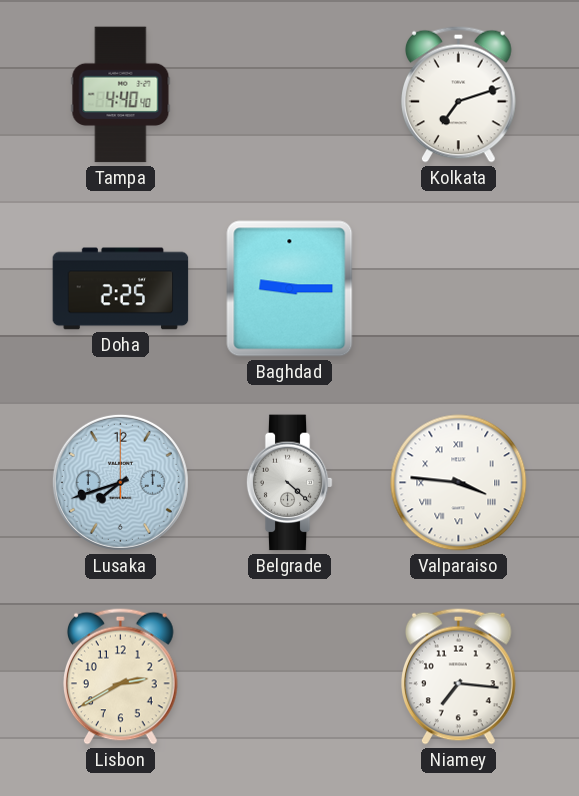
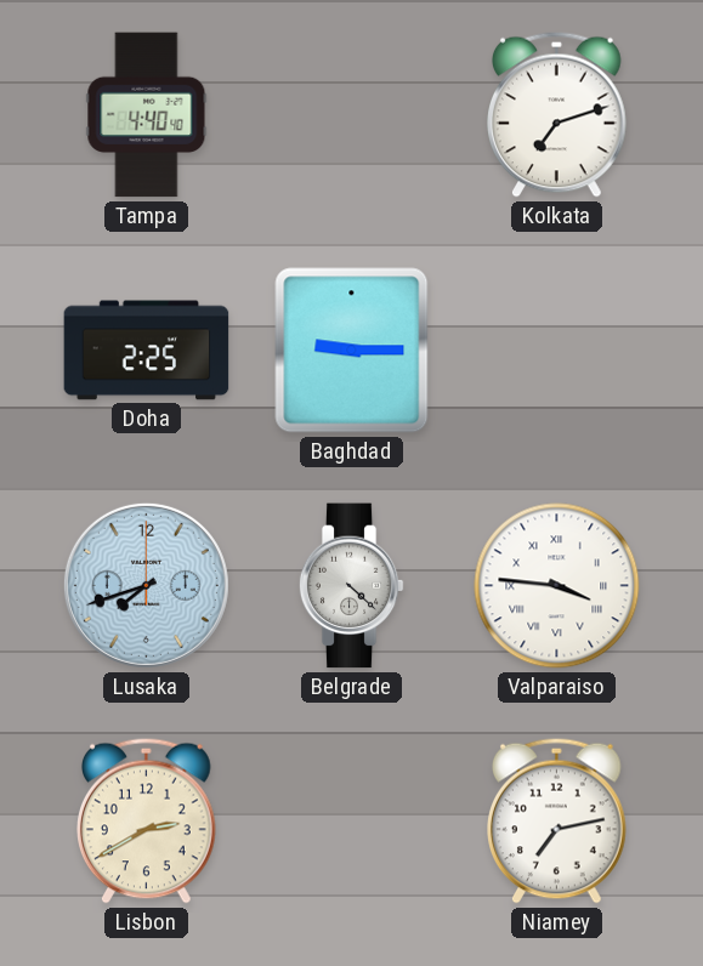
Niamey: 7:16 -> 7:13
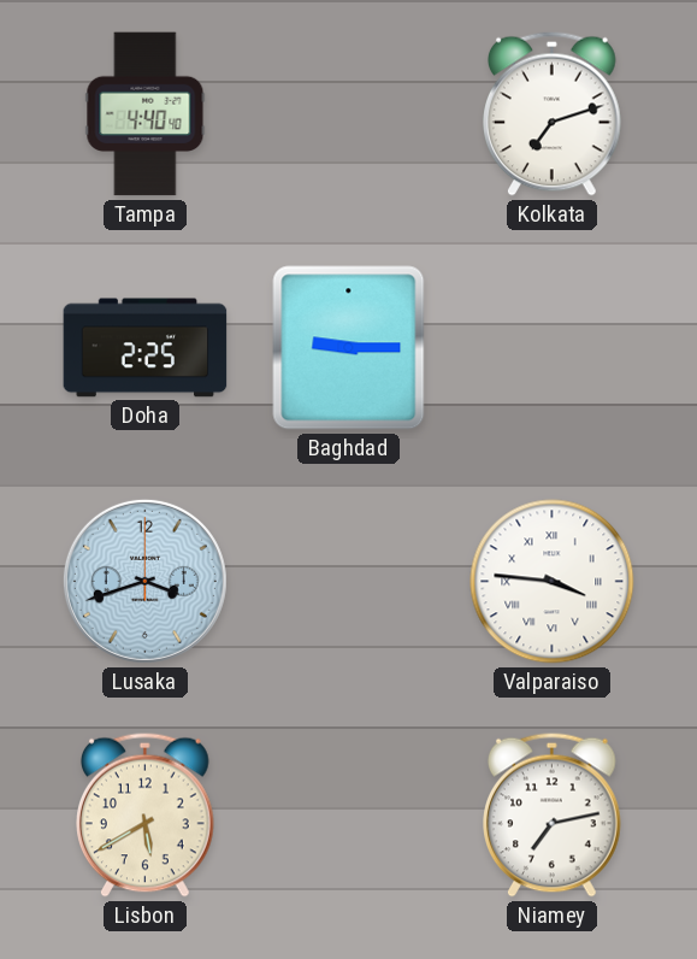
Lusaka: 7:42 -> 3:42
Belgrade: 4:22 -> none
Lisbon: 2:40 -> 5:40
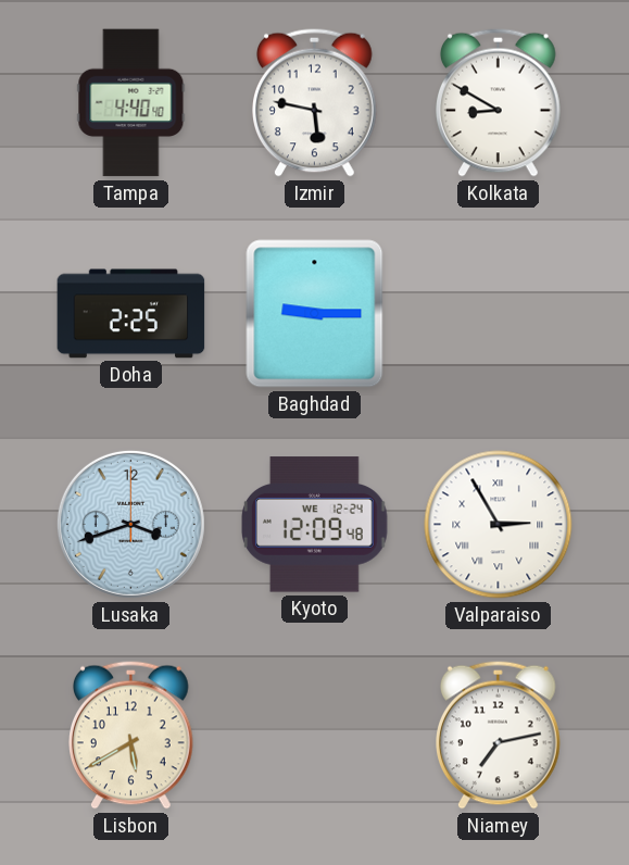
Izmir: none -> 5:47
Kolkata: 7:12 -> 8:50
Kyoto: none -> 12:09
Valparaiso: 3:46 -> 2:55
